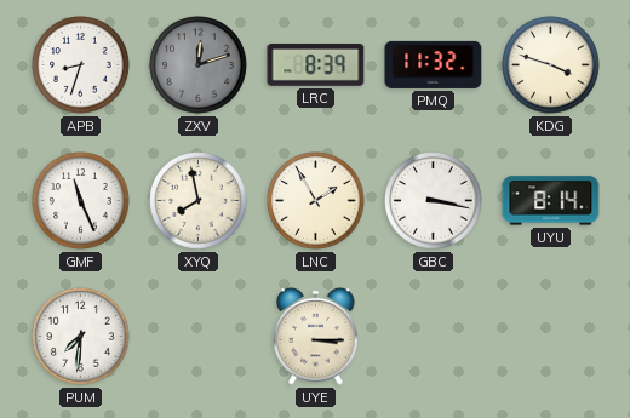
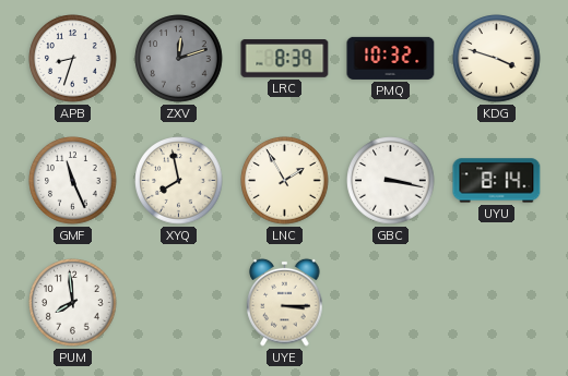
PMQ: 11:32 -> 10:32
PUM: 7:31 -> 7:59
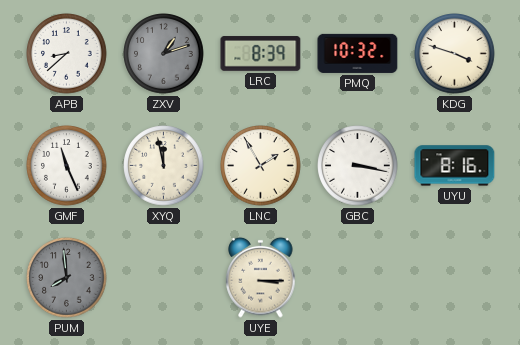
APB: 8:33 -> 8:38
ZXV: 12:12 -> 1:12
XYQ: 7:58 -> 11:58
UYU: 8:14 -> 8:16
PUM dial: white -> grey
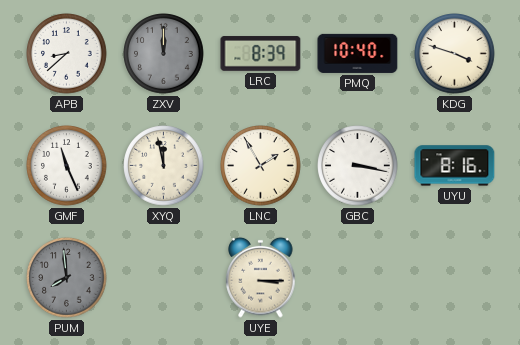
ZXV: 1:12 -> 12:00
PMQ: 10:32 -> 10:40
